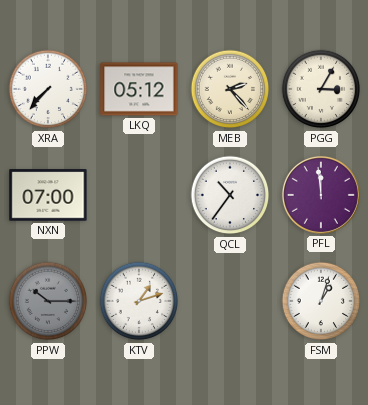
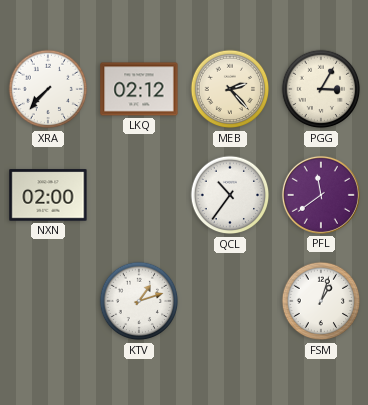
LKQ: 05:12 -> 02:12
NXN: 07:00 -> 02:00
PFL: 11:59 -> 11:39
PPW: 10:15 -> none
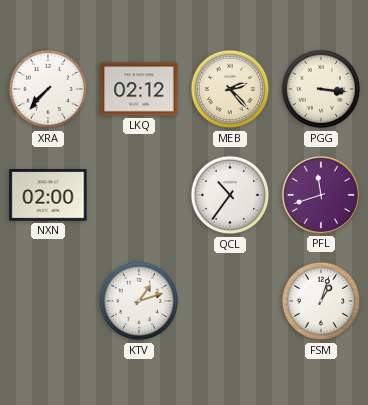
PGG: 3:05 -> 3:16
PFL: 11:39 -> 11:42
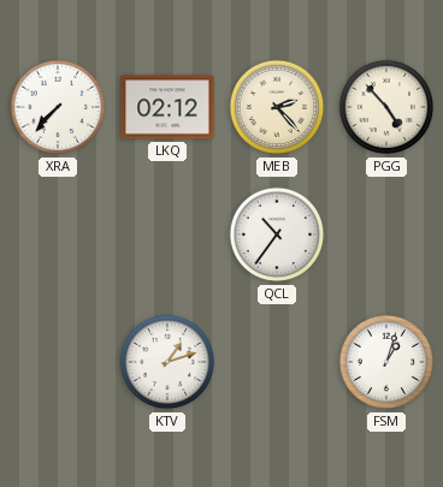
PGG: 3:16 -> 4:53
NXN: 02:00 -> none
PFL: 11:42 -> none
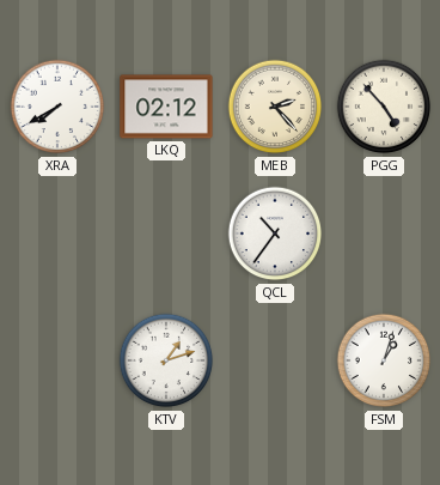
XRA: 7:37 -> 7:40
